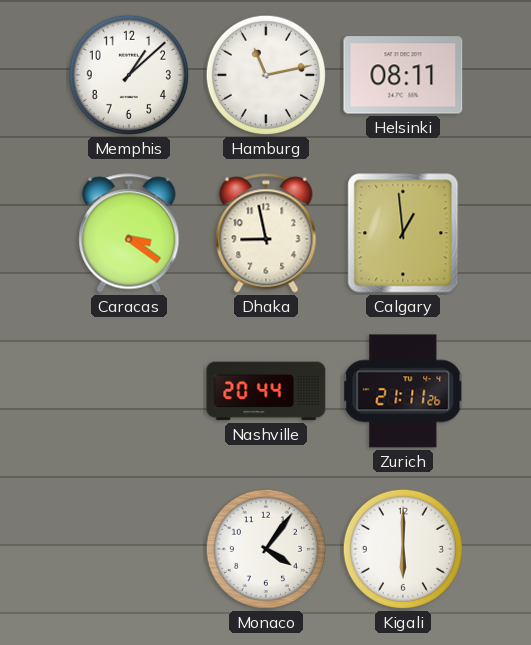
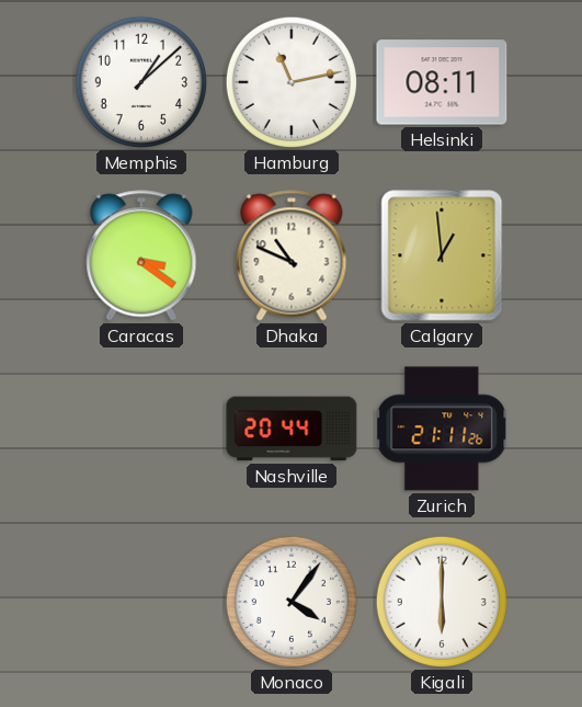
Dhaka: 8:58 -> 10:49
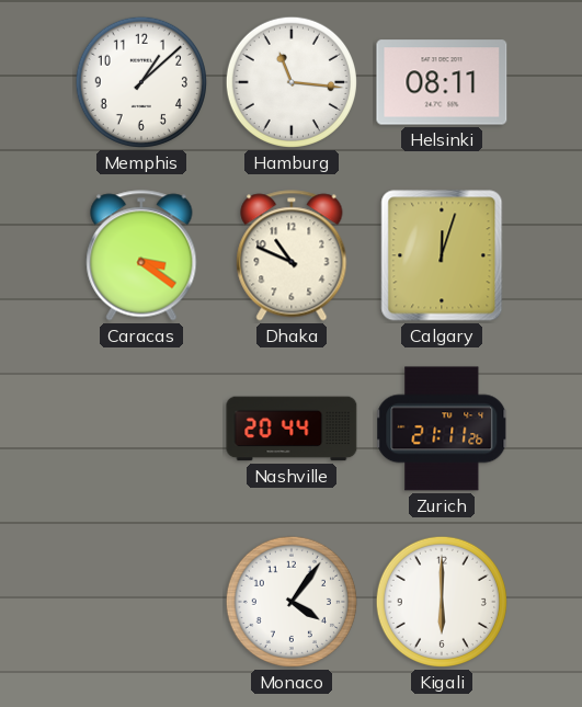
Hamburg: 11:13 -> 11:16
Calgary: 12:59 -> 12:03
